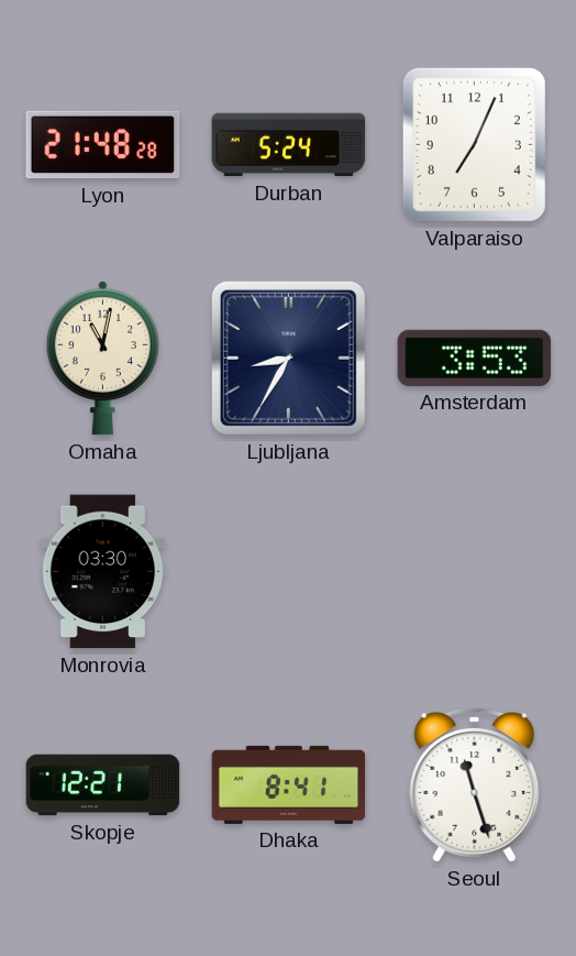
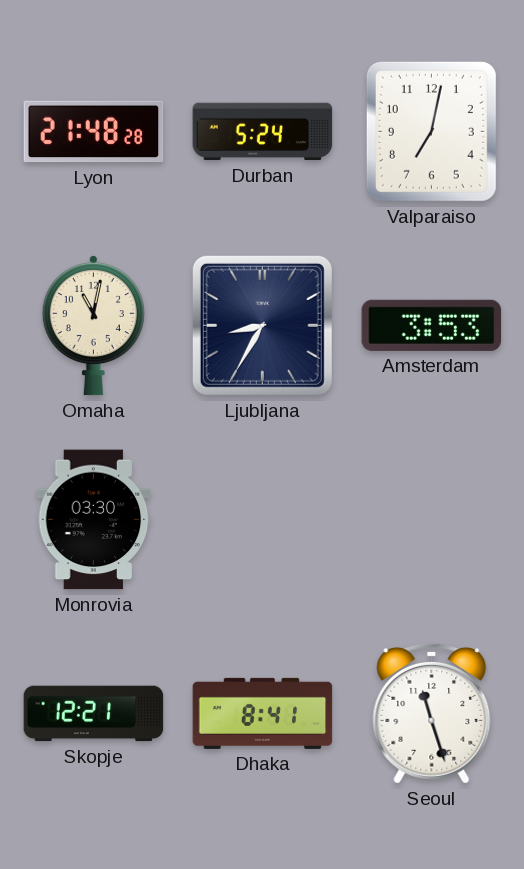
Valparaiso: 7:04 -> 7:02
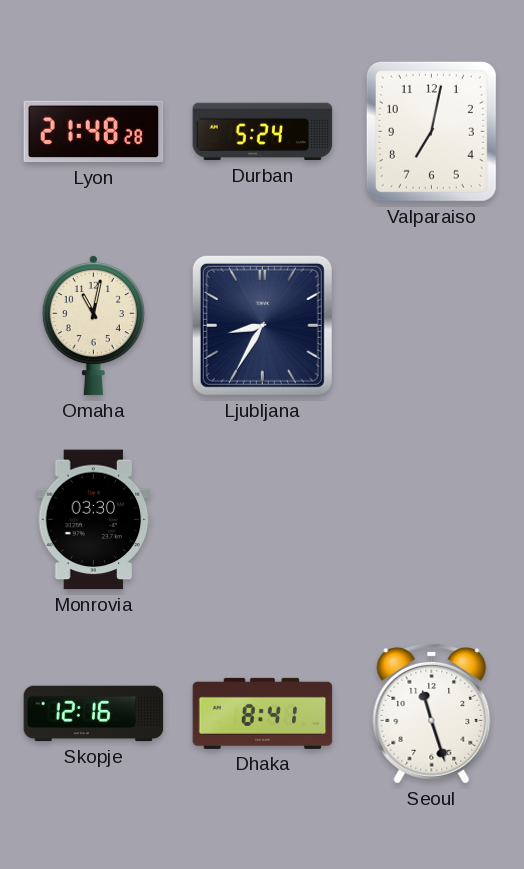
Amsterdam: 3:53 -> none
Skopje: 12:21 -> 12:16
